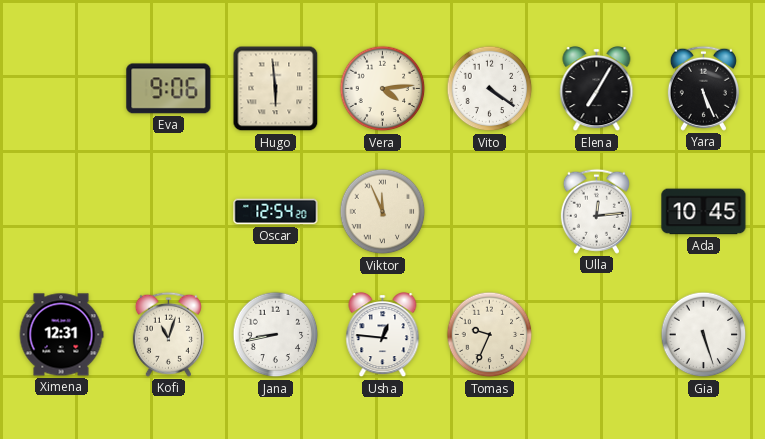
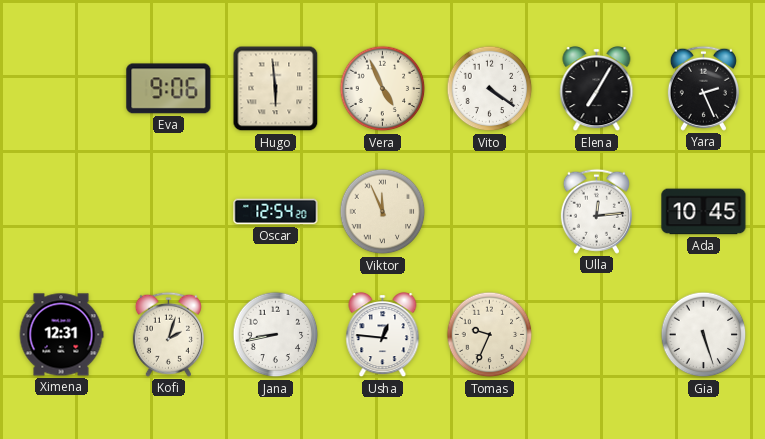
Vera: 4:14 -> 4:56
Yara: 5:26 -> 2:26
Kofi: 11:03 -> 2:03
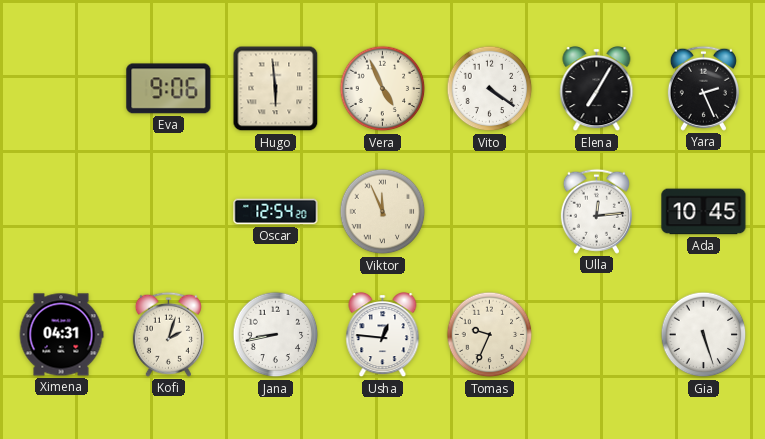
Ximena: 12:31 -> 04:31
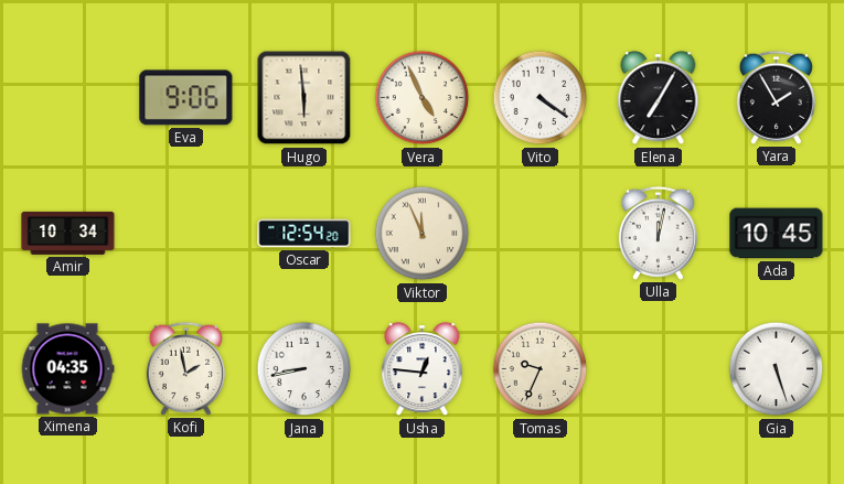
Yara: 2:26 -> 1:55
Amir: none -> 10:34
Ulla: 12:14 -> 12:02
Ximena: 04:31 -> 04:35
Kofi: 2:03 -> 1:58
